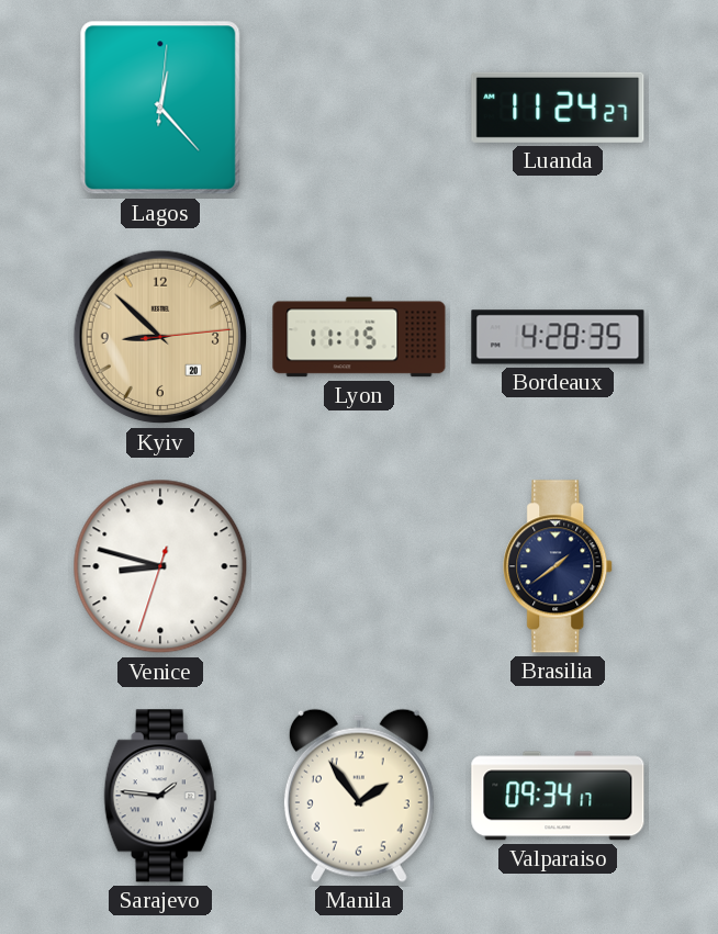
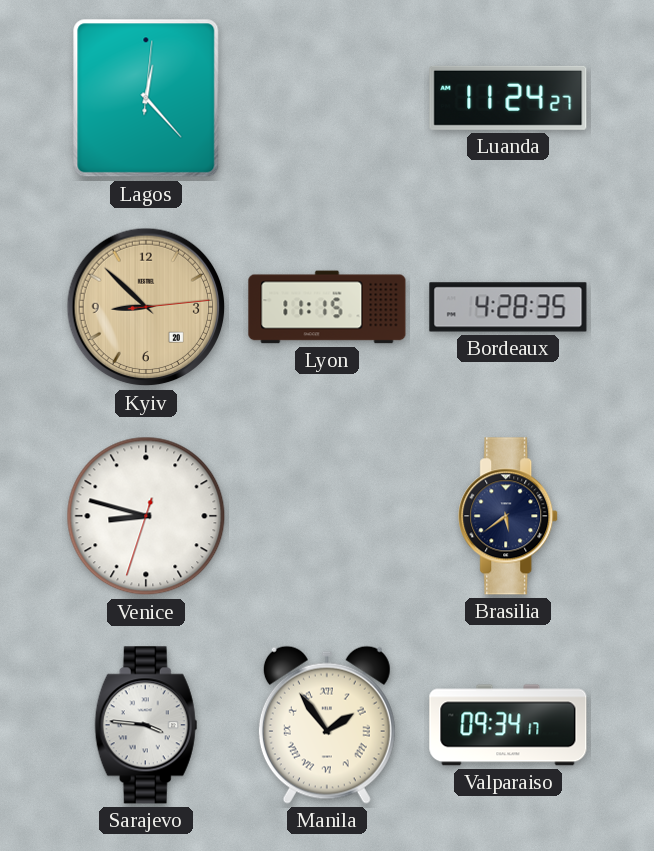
Brasilia: 1:39 -> 5:39
Sarajevo: 1:46 -> 3:46
Manila numerals: Arabic -> Roman
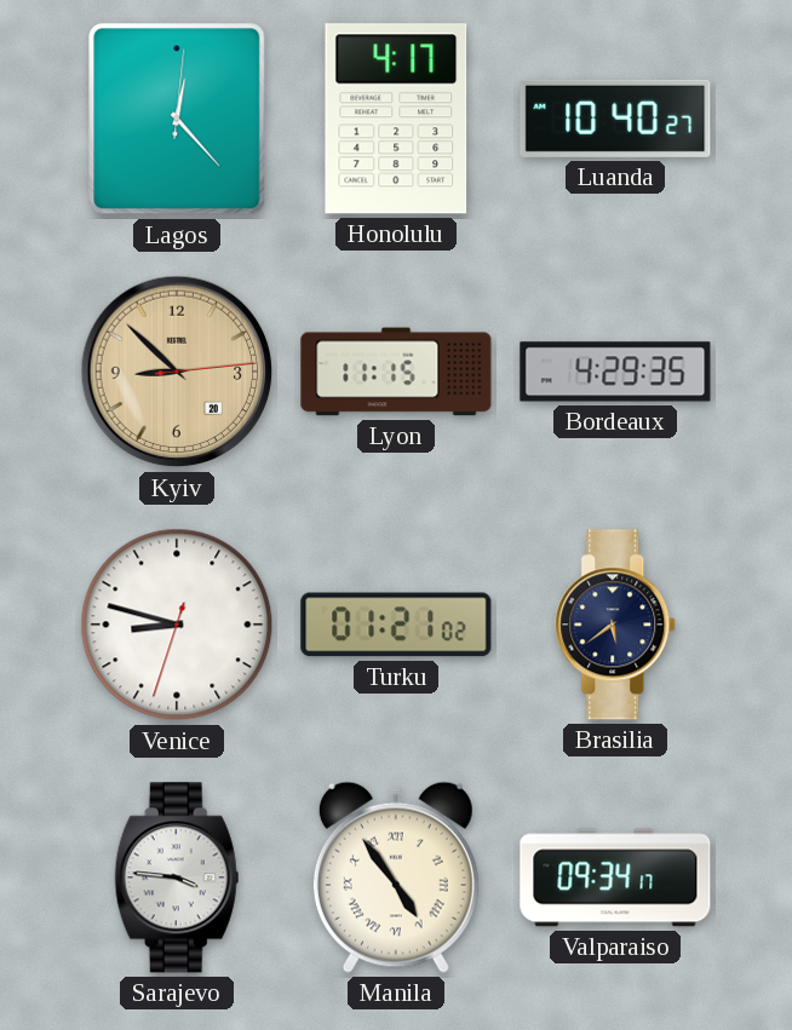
Honolulu: none -> 4:17
Luanda: 11:24 -> 10:40
Bordeaux: 4:28 -> 4:29
Turku: none -> 01:21
Manila: 1:54 -> 4:54
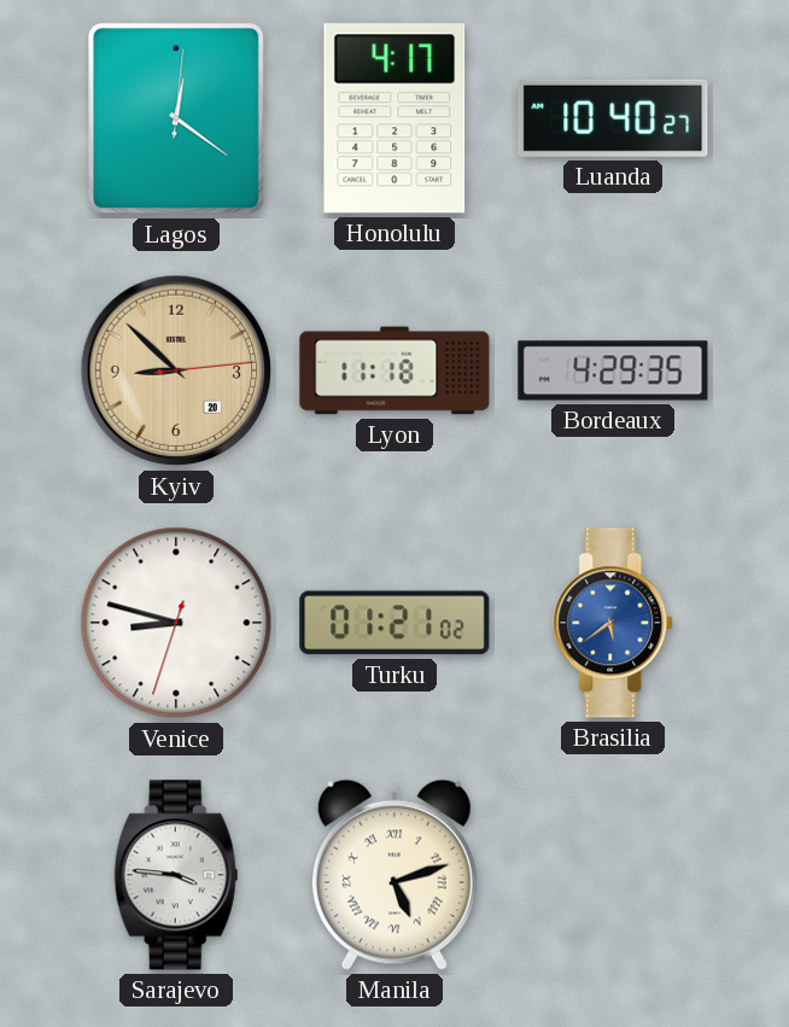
Lagos: 12:23 -> 12:21
Lyon: 11:15 -> 11:18
Brasilia dial: navy -> blue
Manila: 4:54 -> 5:12
Valparaiso: 09:34 -> none
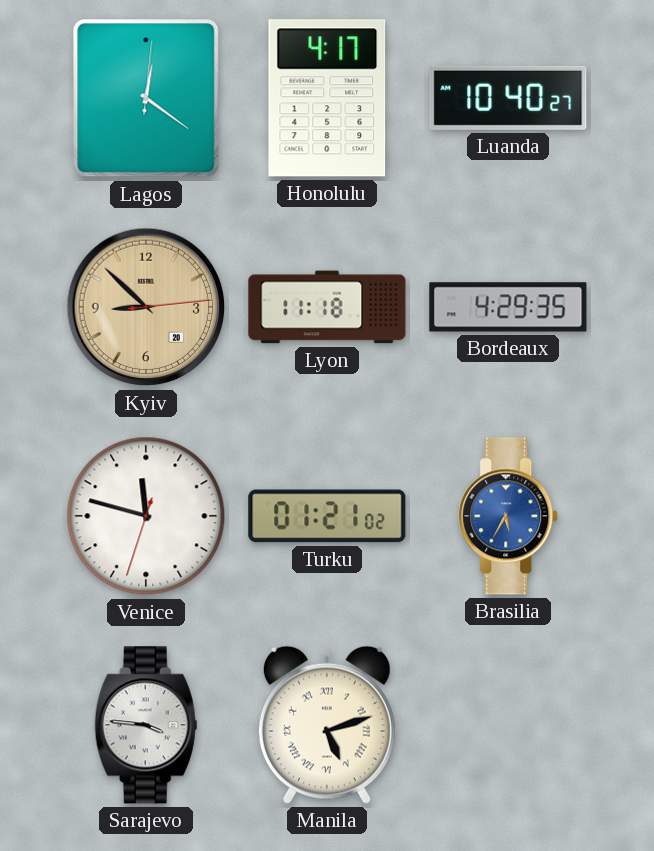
Venice: 8:47 -> 11:47
Brasilia: 5:39 -> 5:35
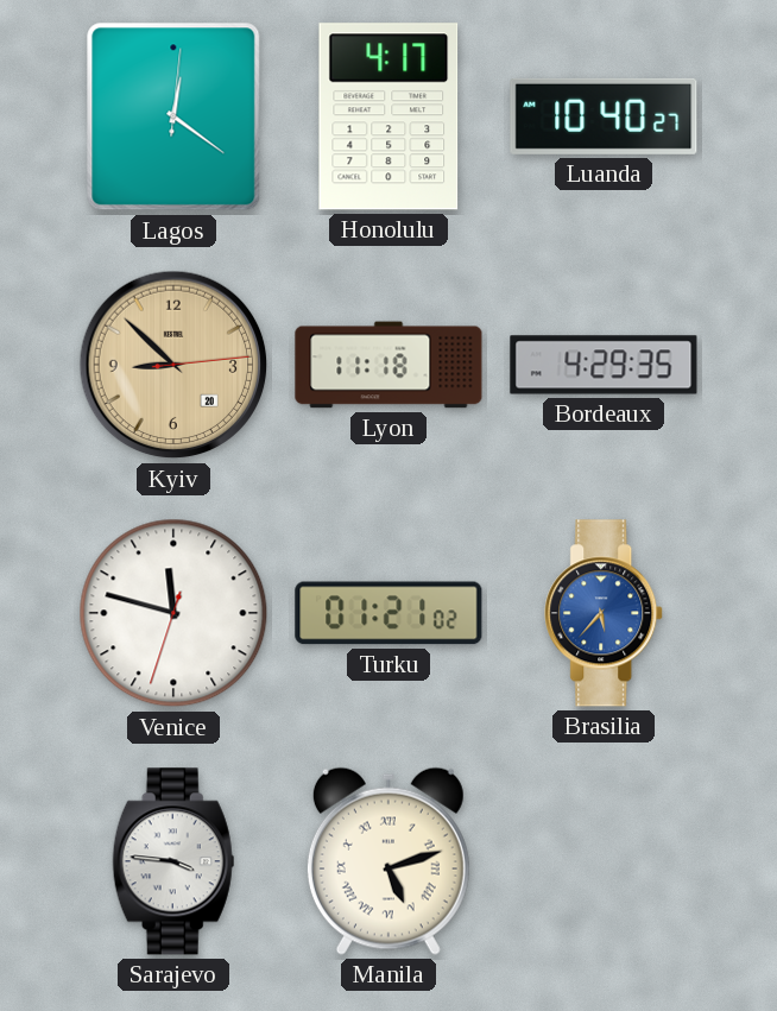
Brasilia: 5:35 -> 5:37
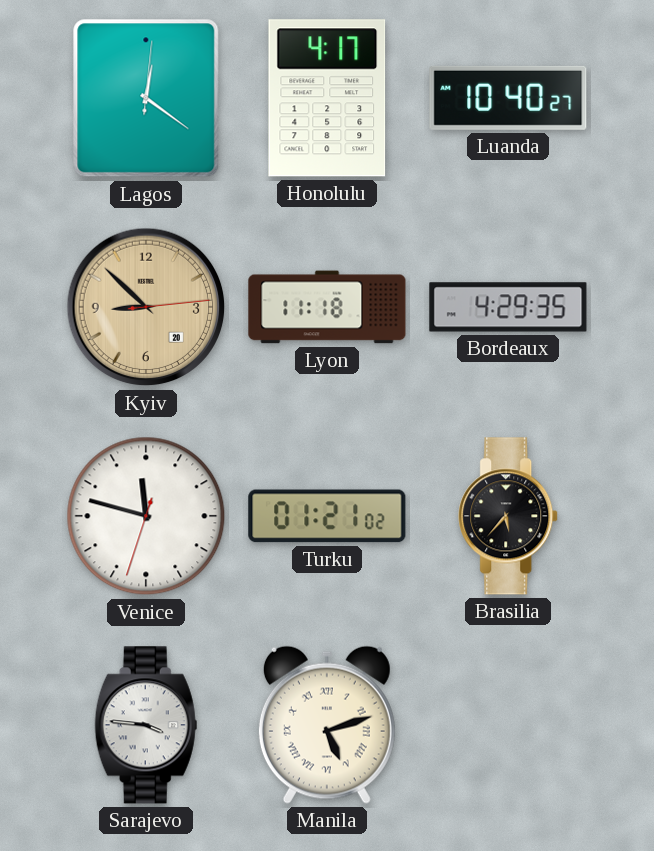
Brasilia dial: blue -> black
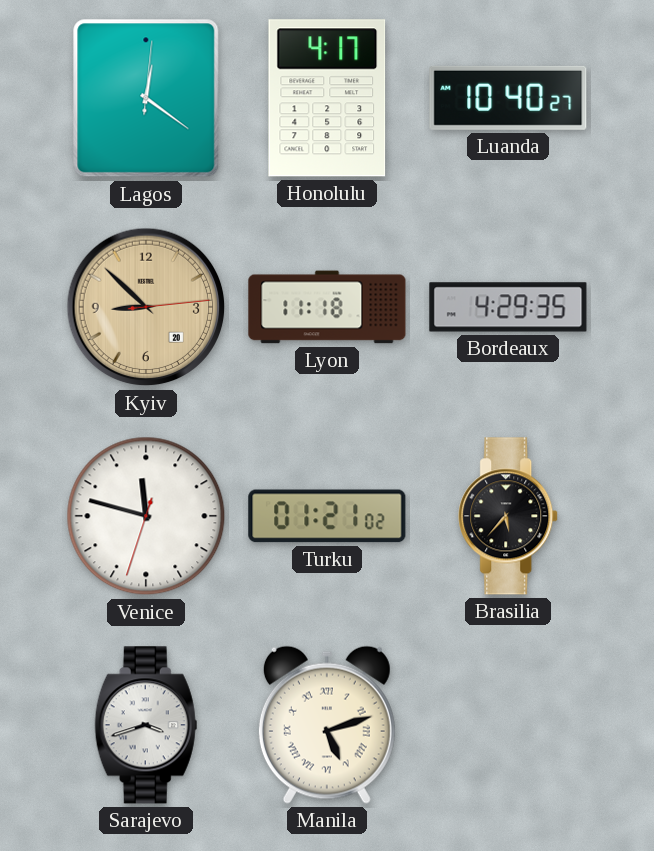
Sarajevo: 3:46 -> 3:42
